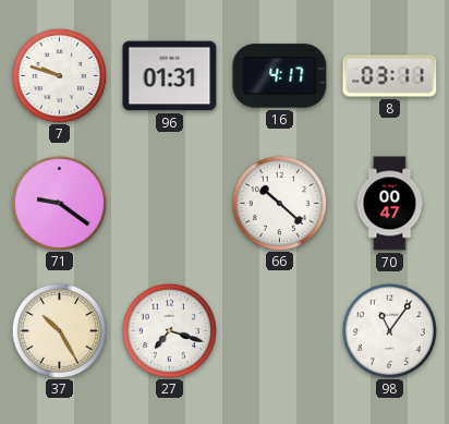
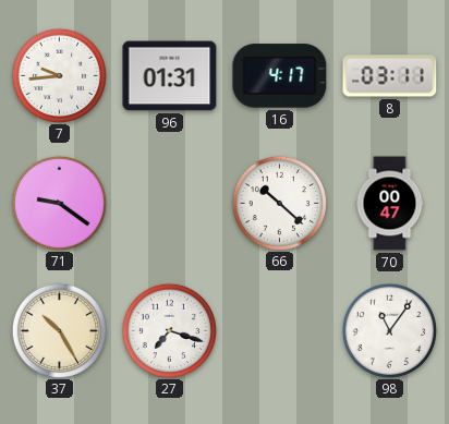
7: 9:48 -> 9:44
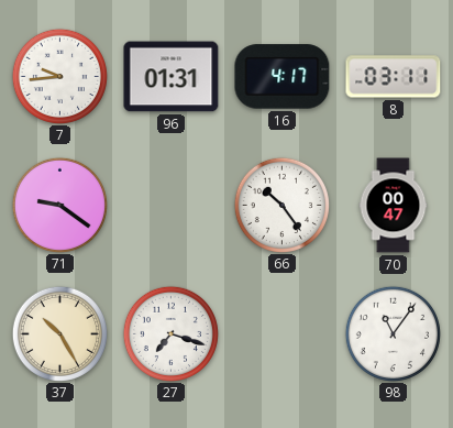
66: 10:22 -> 10:24
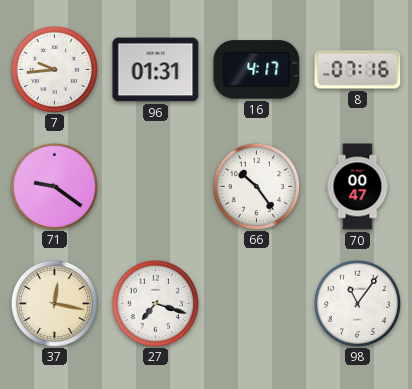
8: 03:11 -> 07:16
37: 10:25 -> 12:17
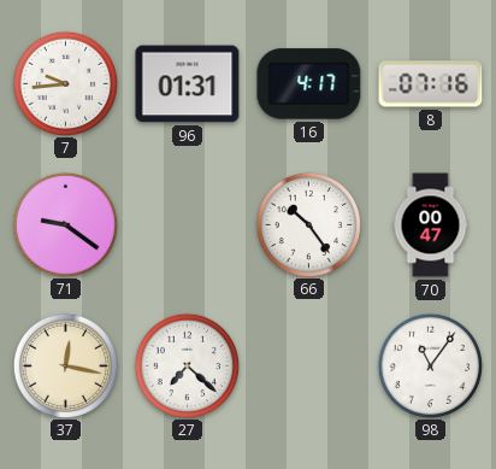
27: 7:18 -> 7:22
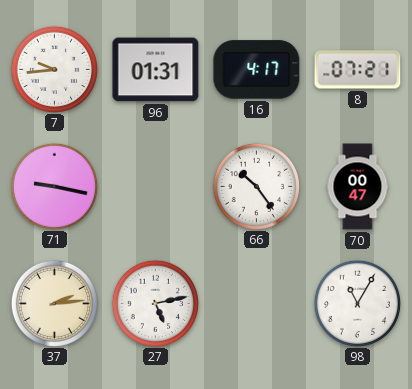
8: 07:16 -> 07:21
71: 9:21 -> 9:17
37: 12:17 -> 2:14
27: 7:22 -> 5:13
98: 11:06 -> 11:05
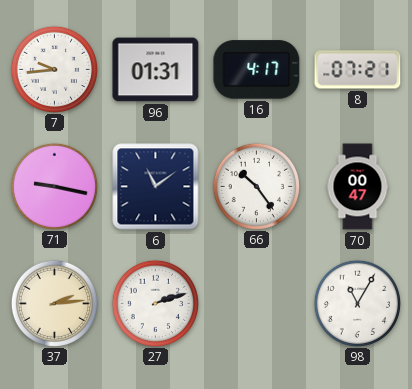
6: none -> 11:09
27: 5:13 -> 2:12
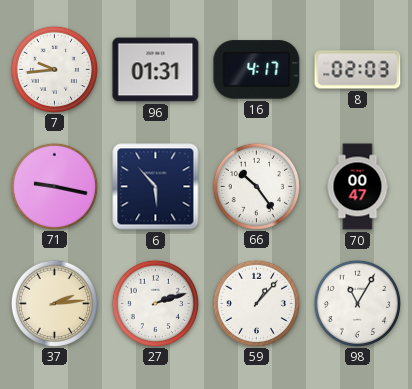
8: 07:21 -> 02:03
6: 11:09 -> 5:53
59: none -> 1:07
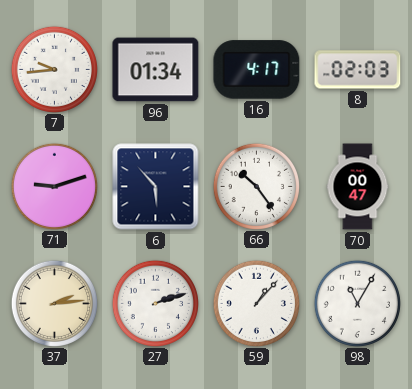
96: 01:31 -> 01:34
71: 9:17 -> 9:12
